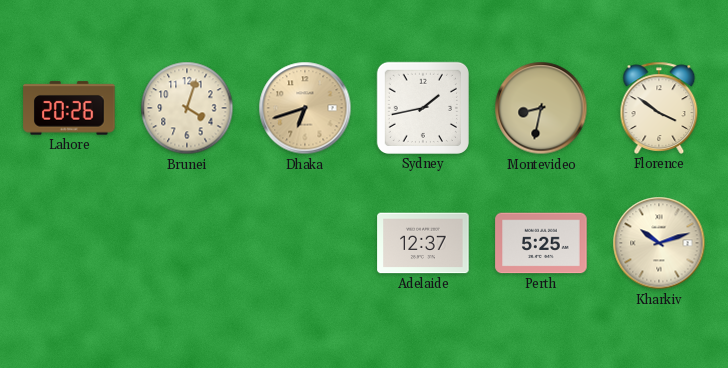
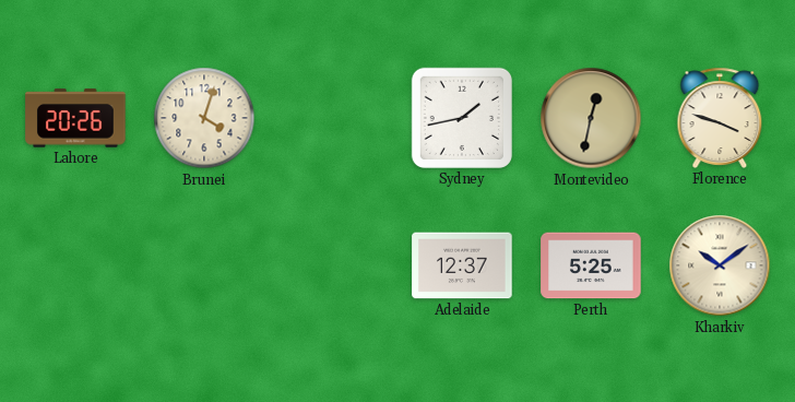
Dhaka: 6:42 -> none
Montevideo: 8:32 -> 12:32
Florence: 3:51 -> 3:48
Kharkiv: 10:12 -> 10:09
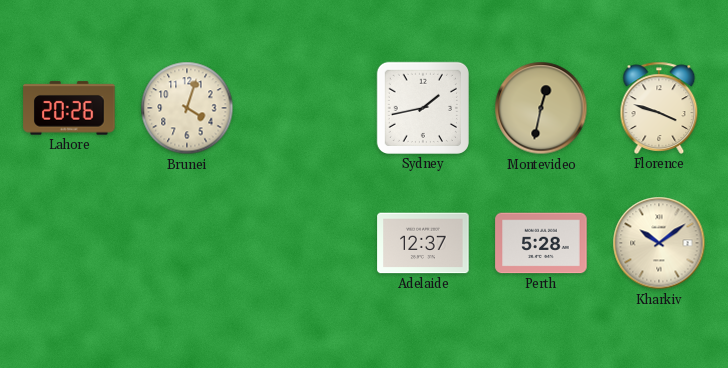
Perth: 5:25 -> 5:28
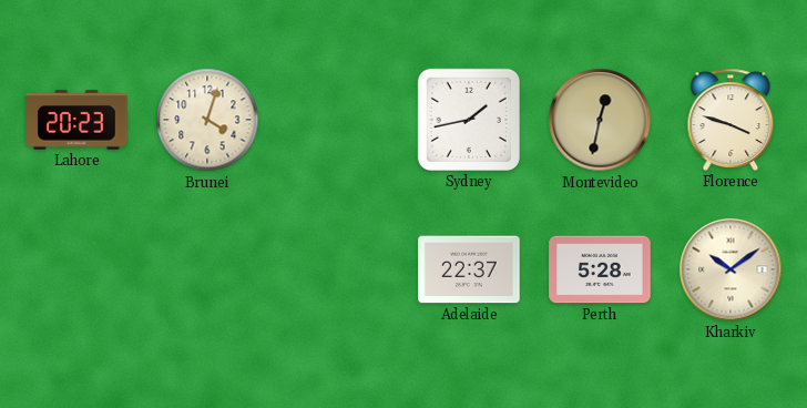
Lahore: 20:26 -> 20:23
Adelaide: 12:37 -> 22:37
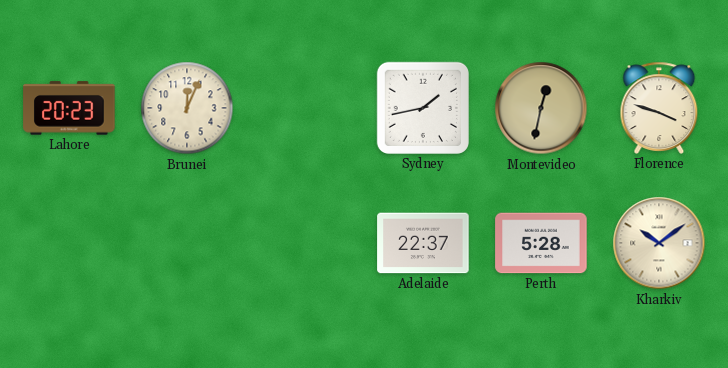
Brunei: 4:03 -> 12:04
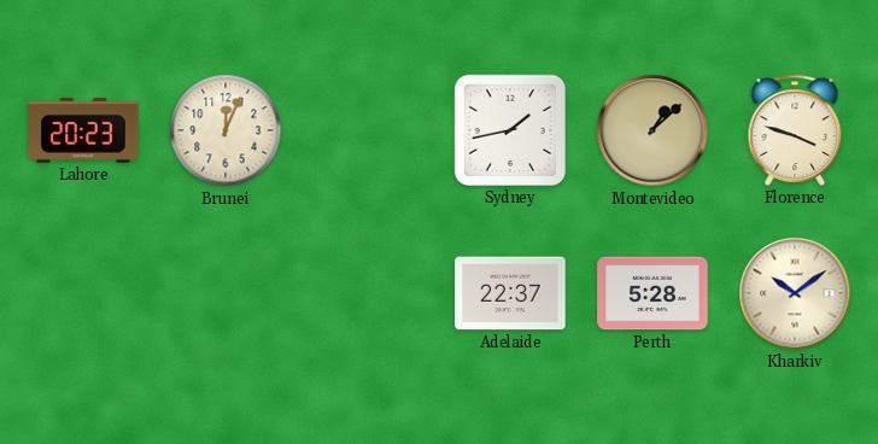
Montevideo: 12:32 -> 1:08
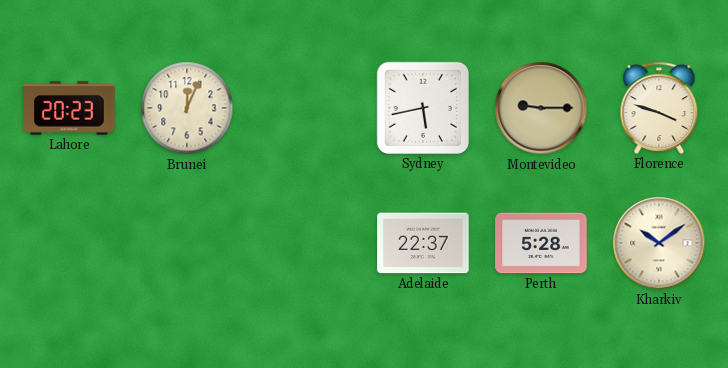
Sydney: 1:43 -> 5:43
Montevideo: 1:08 -> 9:15
